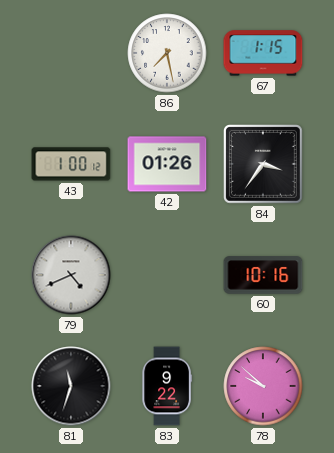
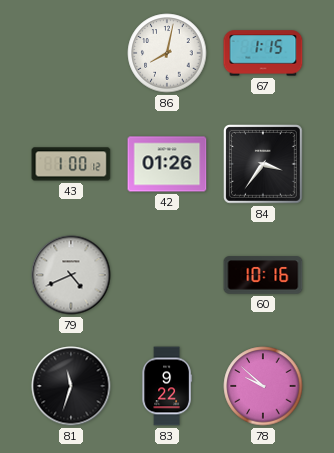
86: 7:28 -> 8:02
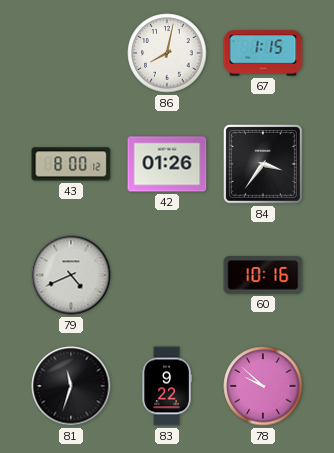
43: 1:00 -> 8:00
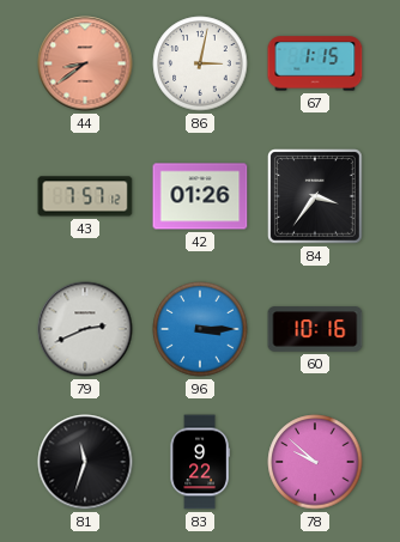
44: none -> 8:39
86: 8:02 -> 3:02
43: 8:00 -> 7:57
79: 4:41 -> 2:41
96: none -> 3:15
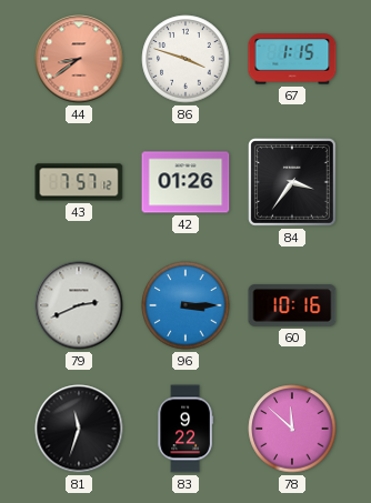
86: 3:02 -> 3:48
78: 9:52 -> 11:52
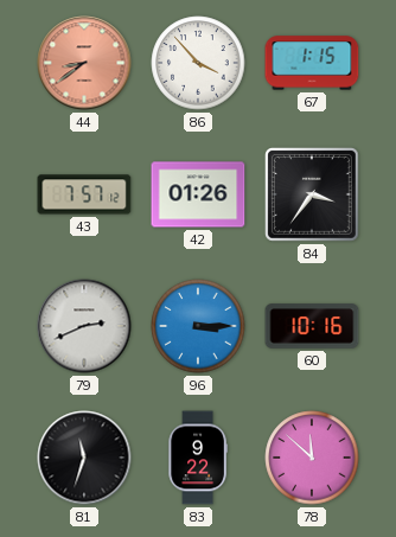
86: 3:48 -> 3:53
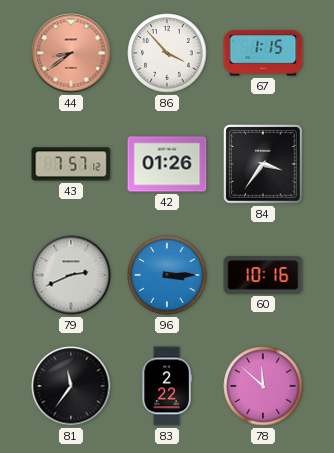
81: 11:33 -> 11:36
83: 9:22 -> 2:22
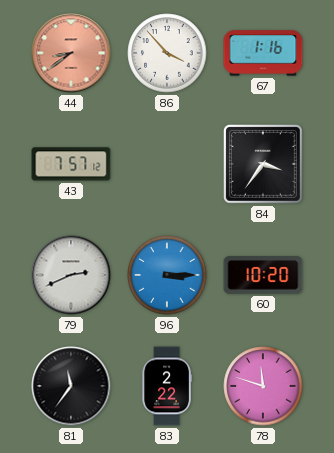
67: 1:15 -> 1:16
42: 01:26 -> none
60: 10:16 -> 10:20
78: 11:52 -> 11:48
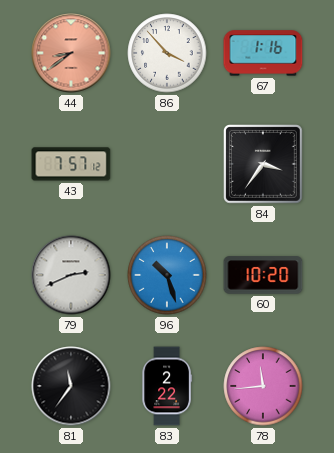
96: 3:15 -> 10:27
78: 11:48 -> 11:44
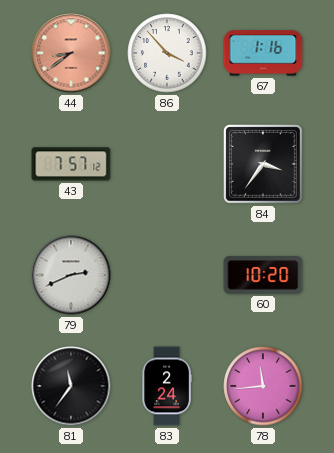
96: 10:27 -> none
83: 2:22 -> 2:24
